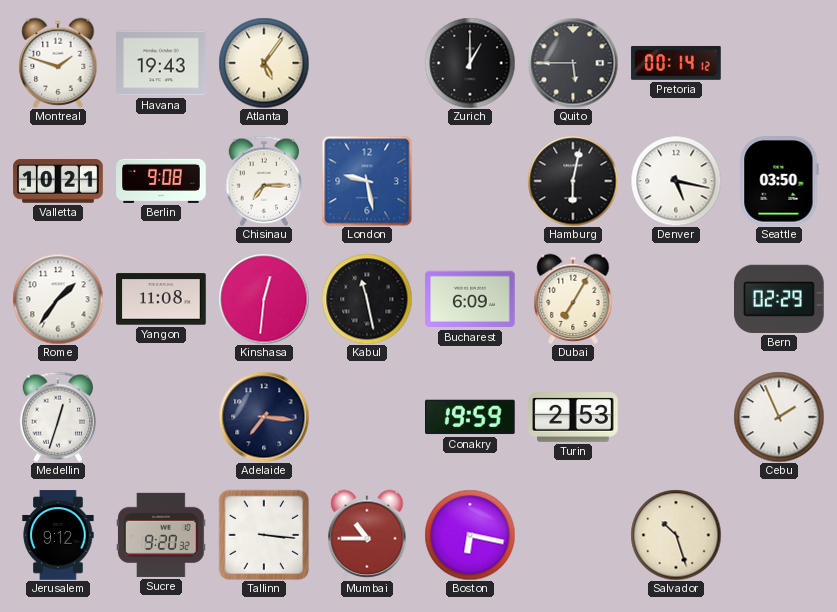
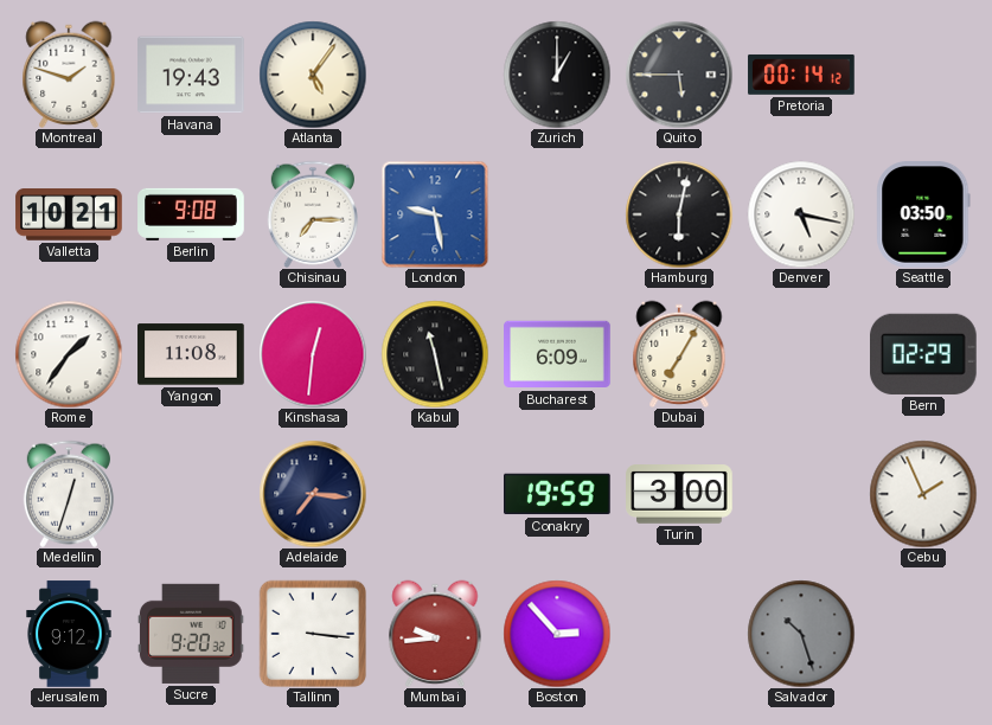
Turin: 2:53 -> 3:00
Mumbai: 10:45 -> 9:44
Boston: 6:17 -> 2:53
Salvador dial: cream -> grey
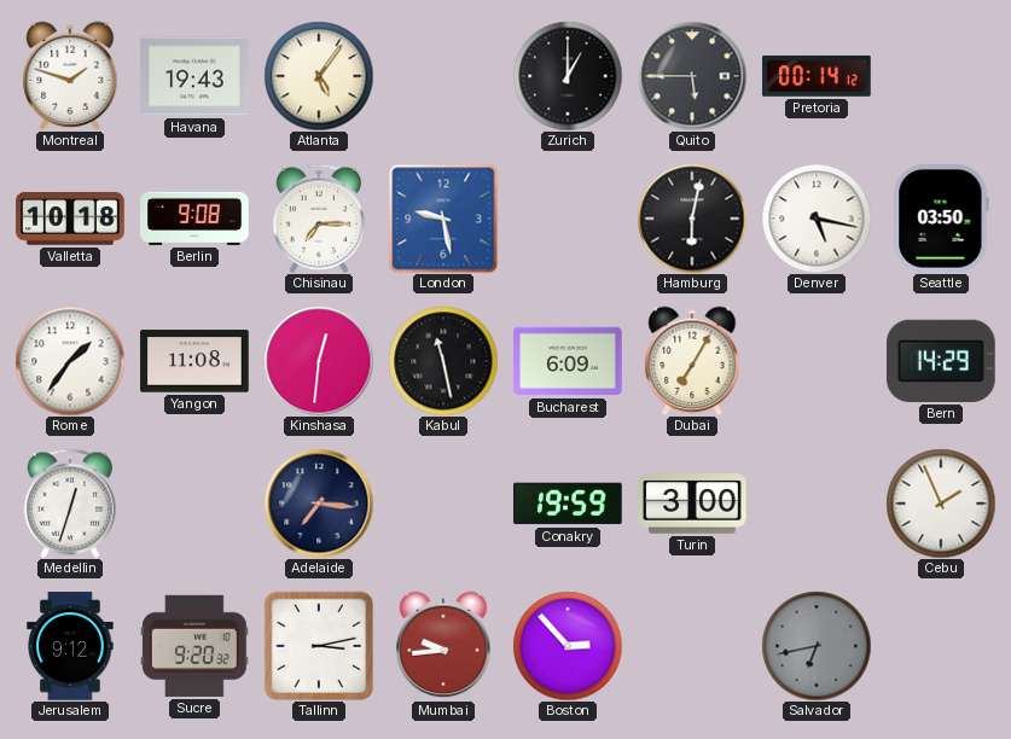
Valletta: 10:21 -> 10:18
Bern: 02:29 -> 14:29
Tallinn: 3:16 -> 3:13
Salvador: 10:27 -> 6:43
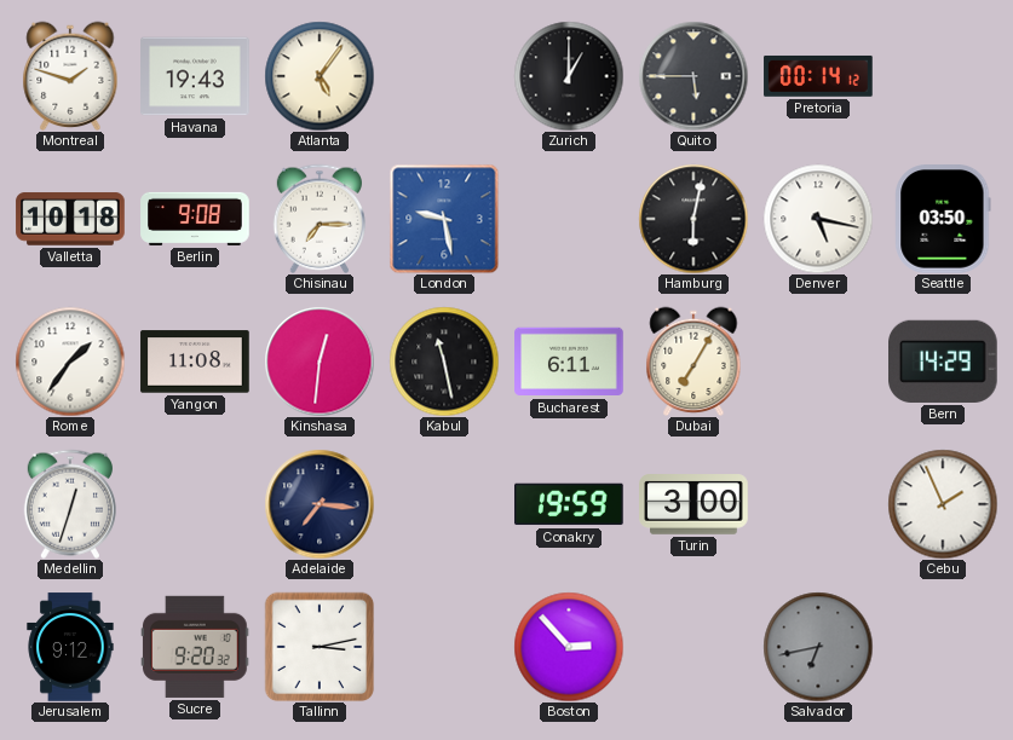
Bucharest: 6:09 -> 6:11
Mumbai: 9:44 -> none
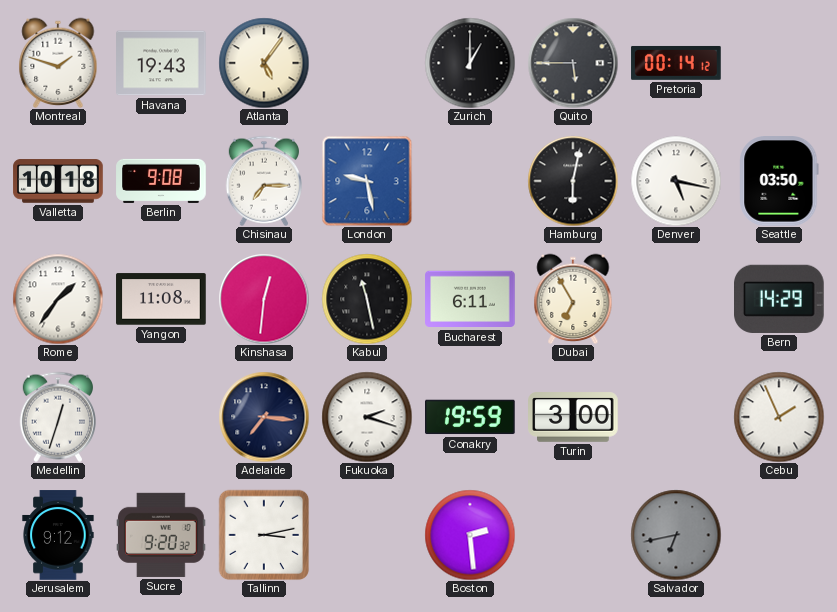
Dubai: 7:05 -> 6:55
Fukuoka: none -> 2:18
Boston: 2:53 -> 2:29
